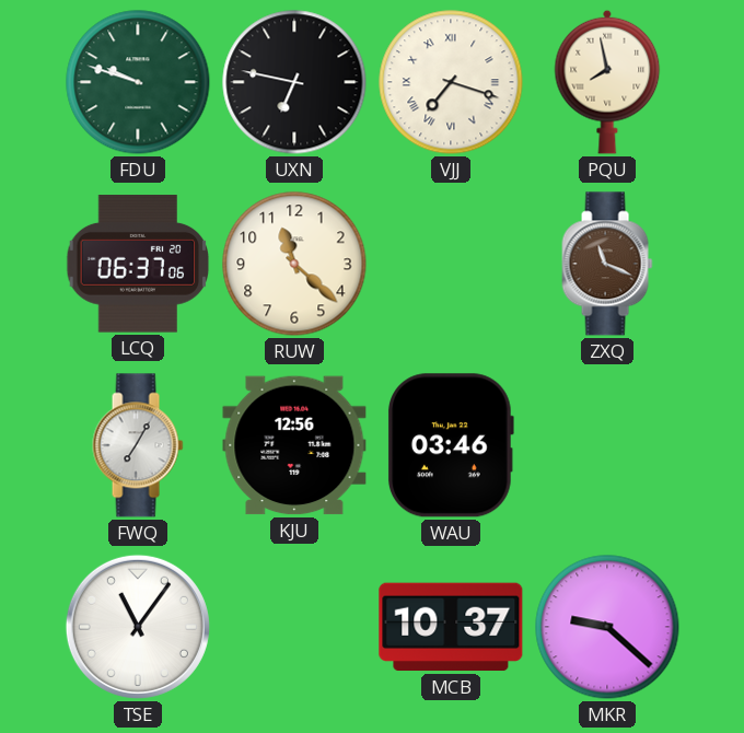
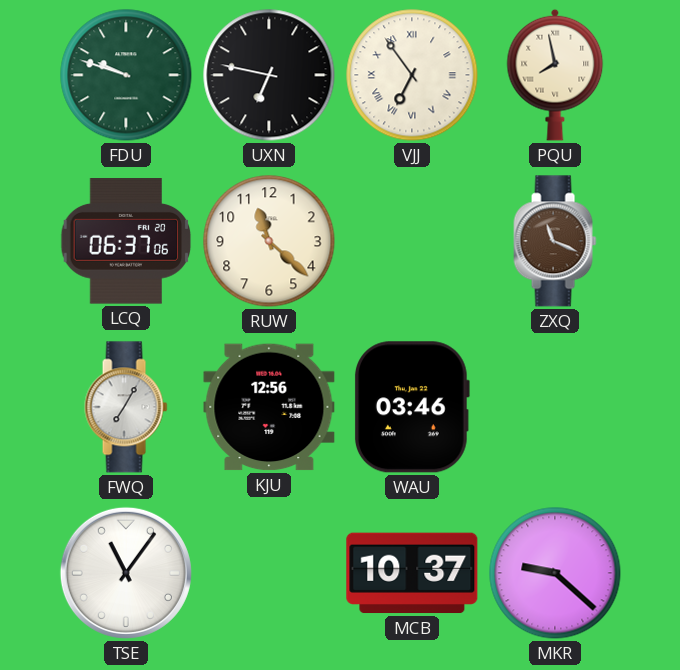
VJJ: 7:18 -> 6:54
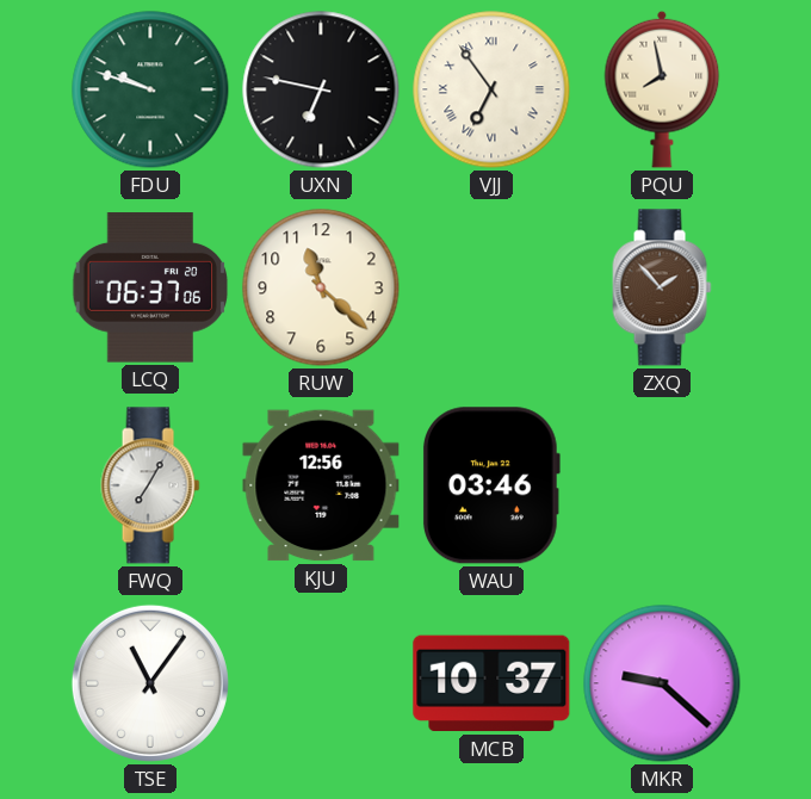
ZXQ: 11:19 -> 1:53
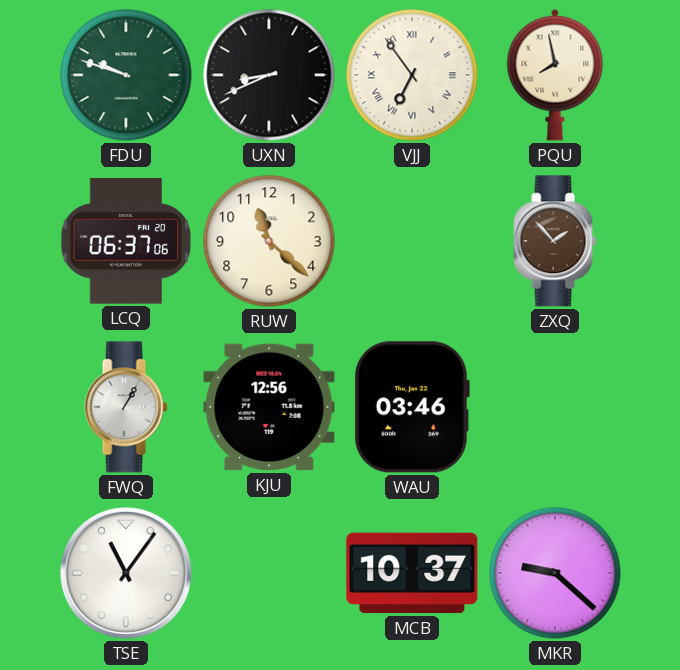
UXN: 6:47 -> 8:41
FWQ: 7:05 -> 1:05
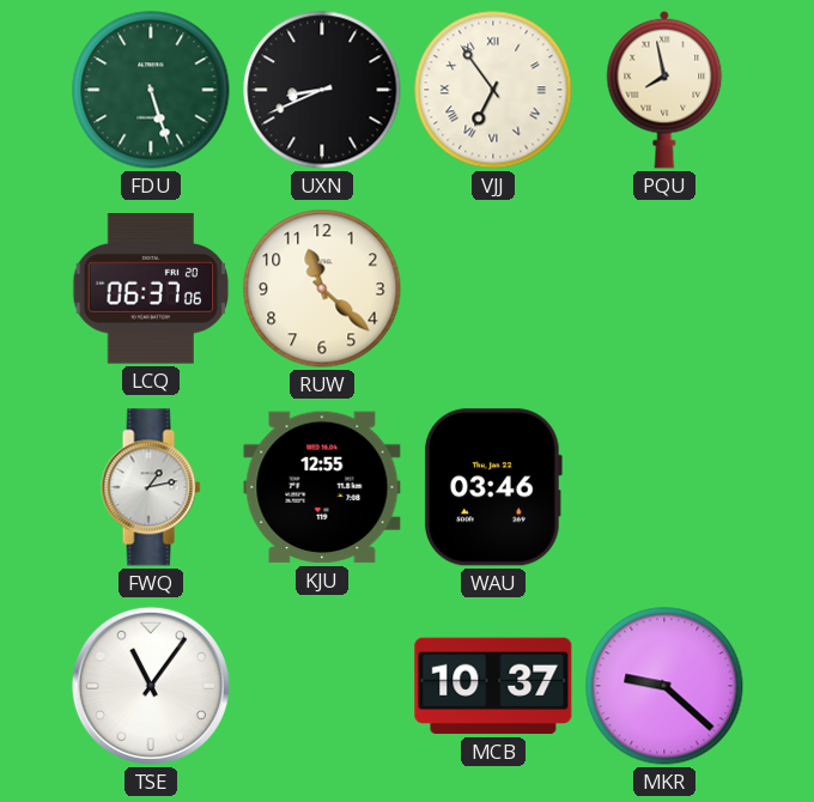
FDU: 9:48 -> 5:27
ZXQ: 1:53 -> none
FWQ: 1:05 -> 1:13
KJU: 12:56 -> 12:55
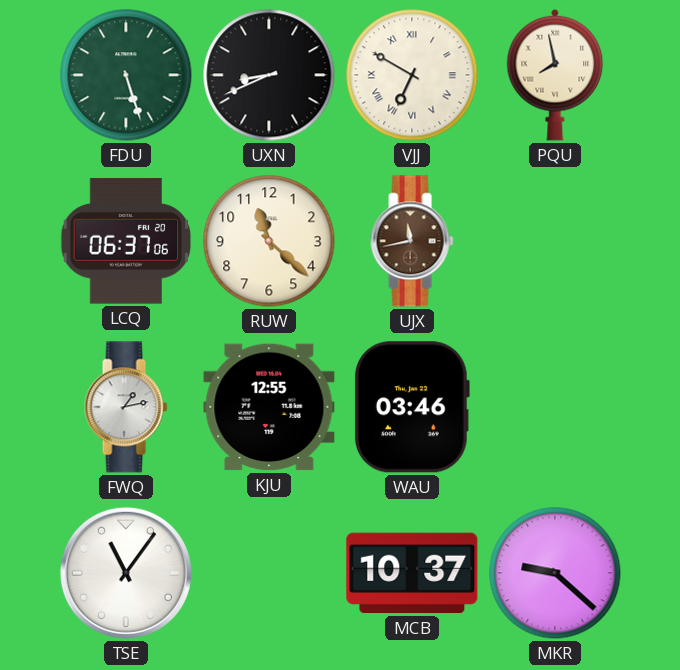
VJJ: 6:54 -> 6:50
UJX: none -> 11:43
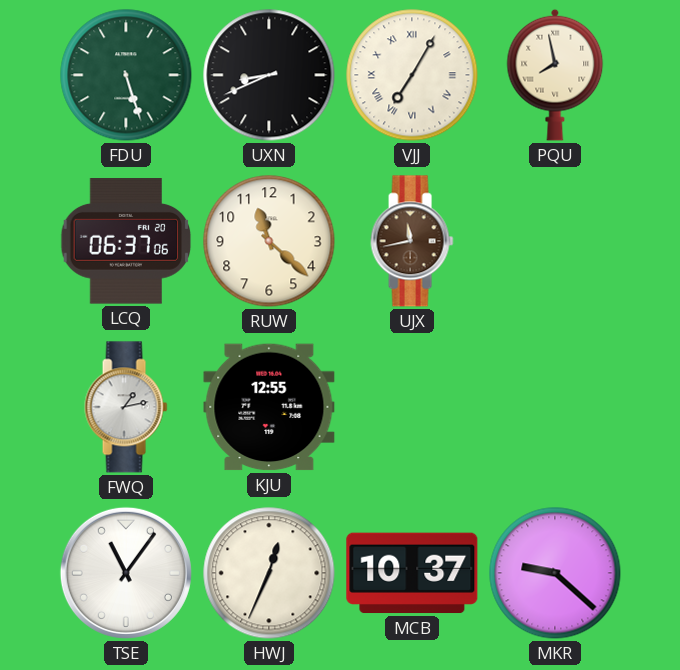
VJJ: 6:50 -> 7:05
WAU: 03:46 -> none
HWJ: none -> 12:34
